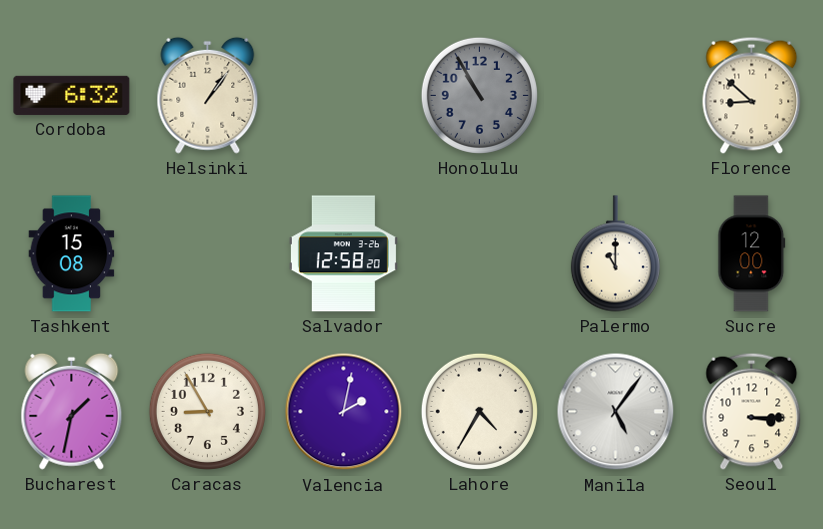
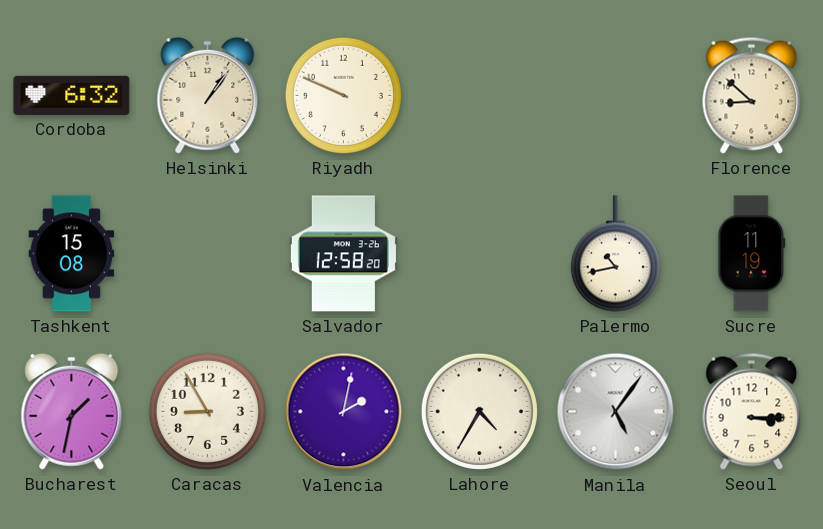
Riyadh: none -> 9:49
Honolulu: 10:55 -> none
Palermo: 11:00 -> 10:43
Sucre: 12:00 -> 11:19
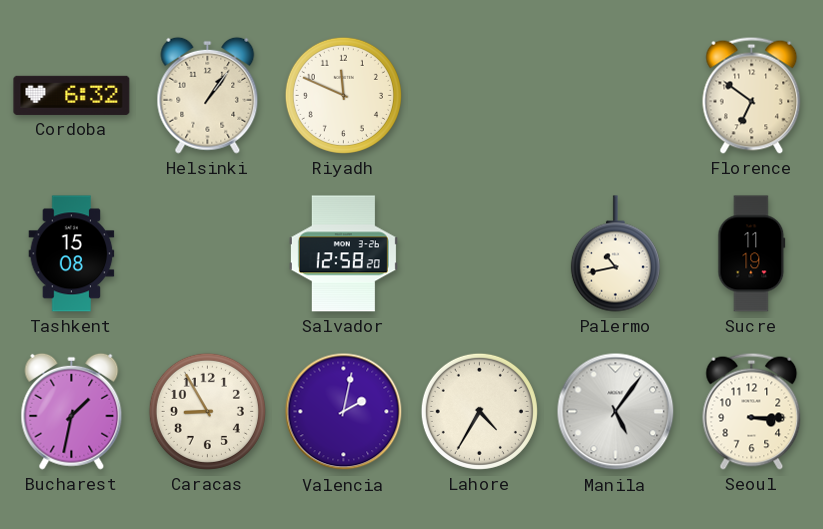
Riyadh: 9:49 -> 11:49
Florence: 8:52 -> 6:51
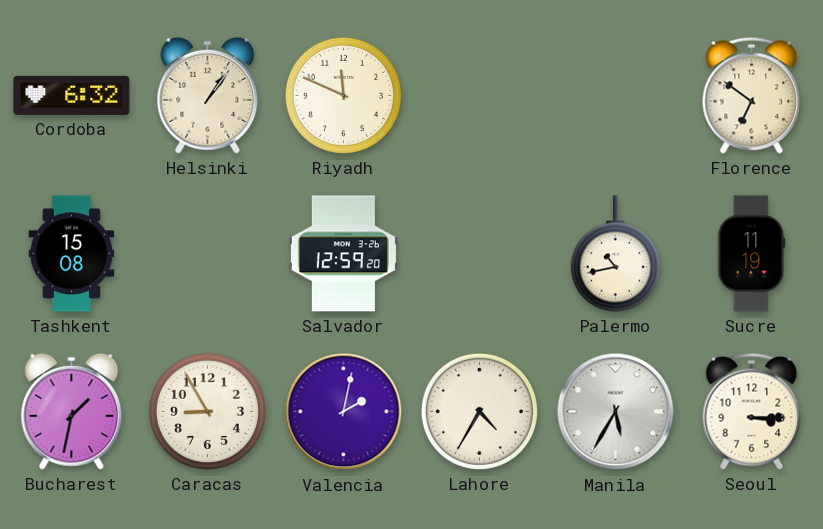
Salvador: 12:58 -> 12:59
Manila: 5:06 -> 5:35
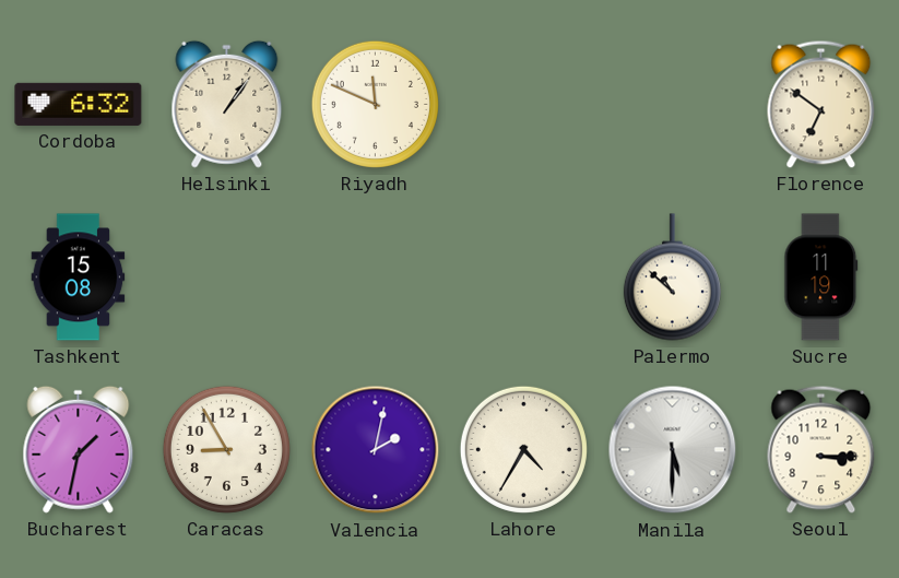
Salvador: 12:59 -> none
Palermo: 10:43 -> 10:52
Manila: 5:35 -> 5:30
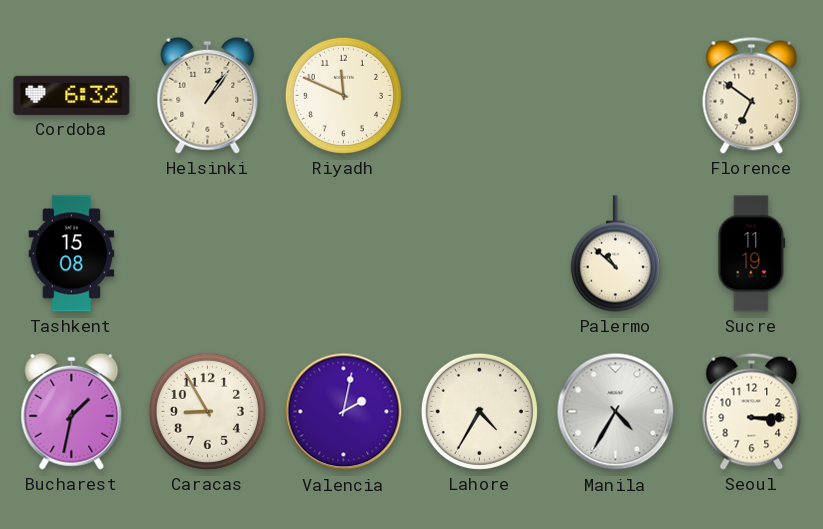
Manila: 5:30 -> 4:35
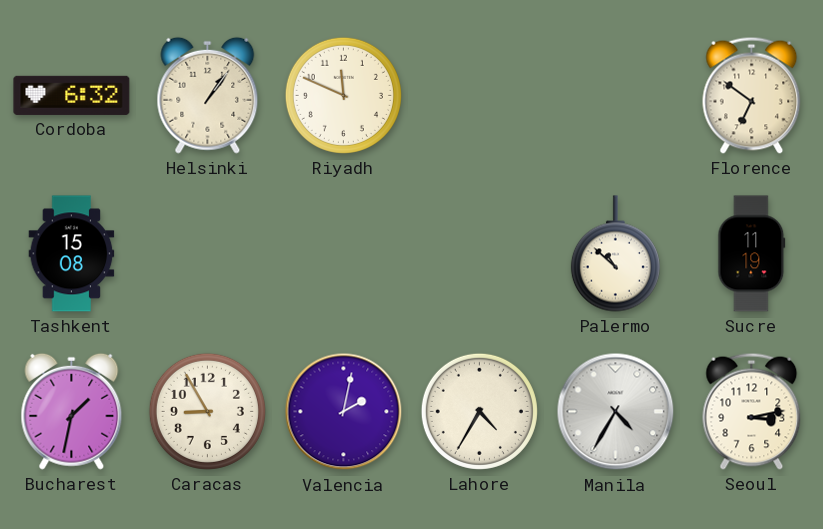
Seoul: 3:15 -> 3:13
